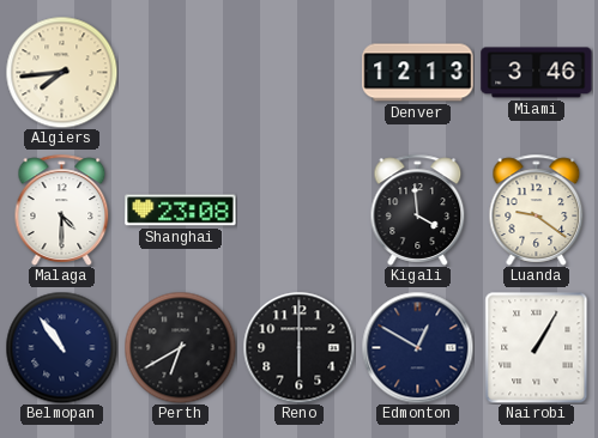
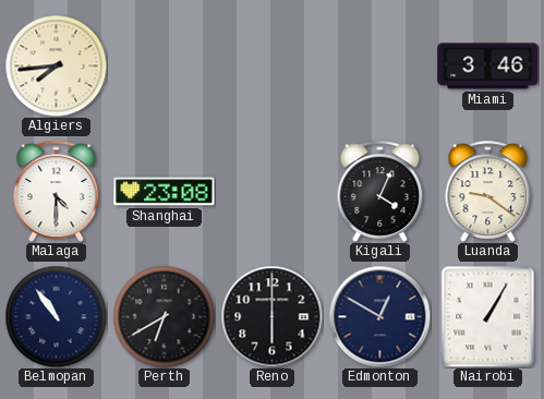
Denver: 12:13 -> none
Kigali: 3:59 -> 4:04
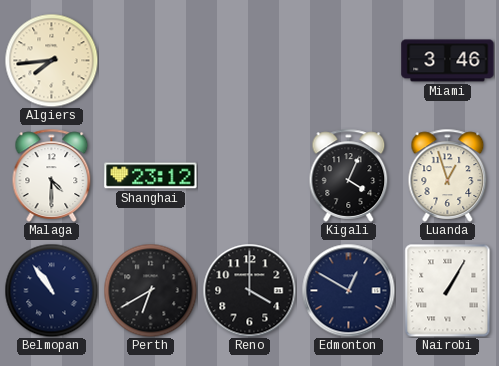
Shanghai: 23:08 -> 23:12
Luanda: 9:21 -> 12:57
Reno: 6:00 -> 4:00
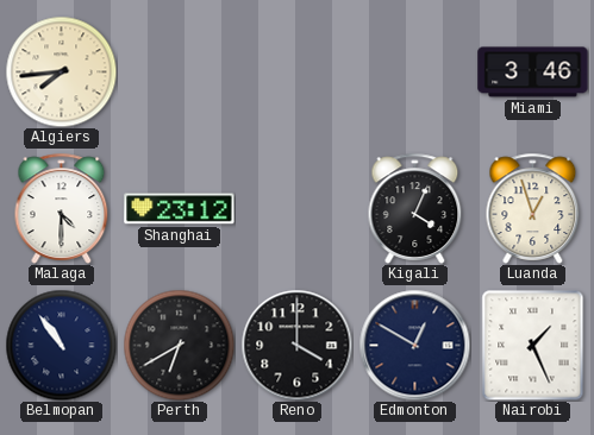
Nairobi: 1:05 -> 1:26
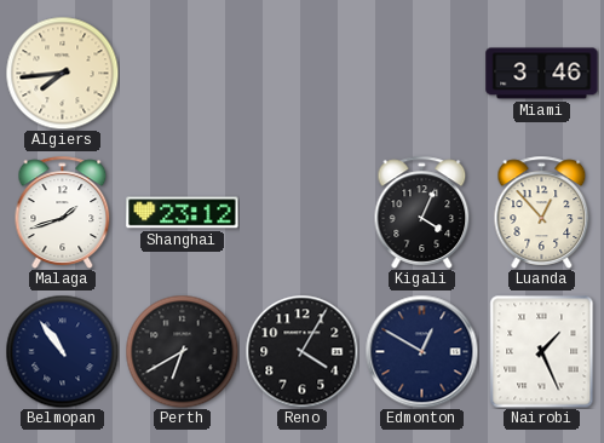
Malaga: 4:30 -> 1:42
Luanda: 12:57 -> 12:53
Reno: 4:00 -> 4:05
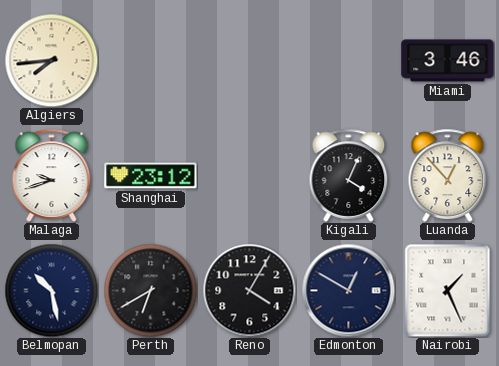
Malaga: 1:42 -> 9:42
Belmopan: 10:54 -> 10:28
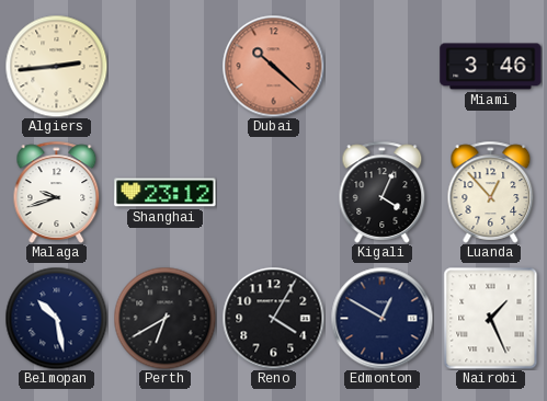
Algiers: 7:44 -> 2:44
Dubai: none -> 10:22
